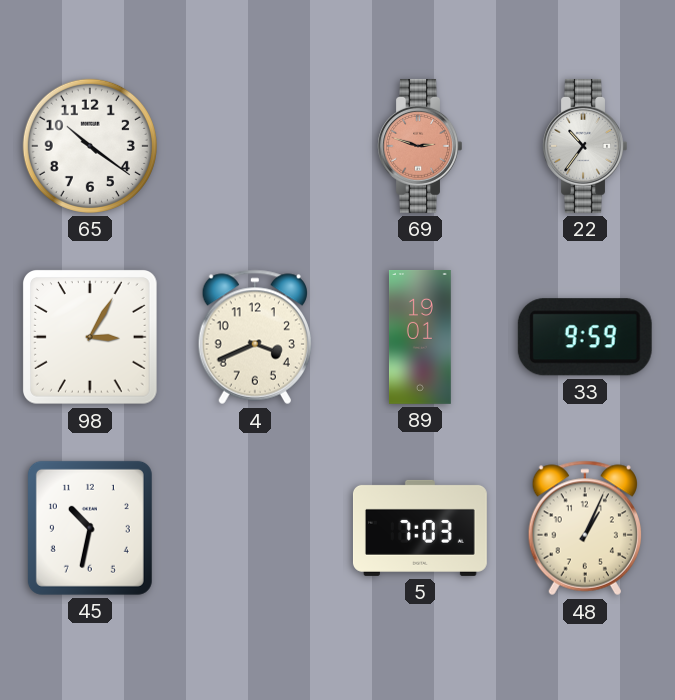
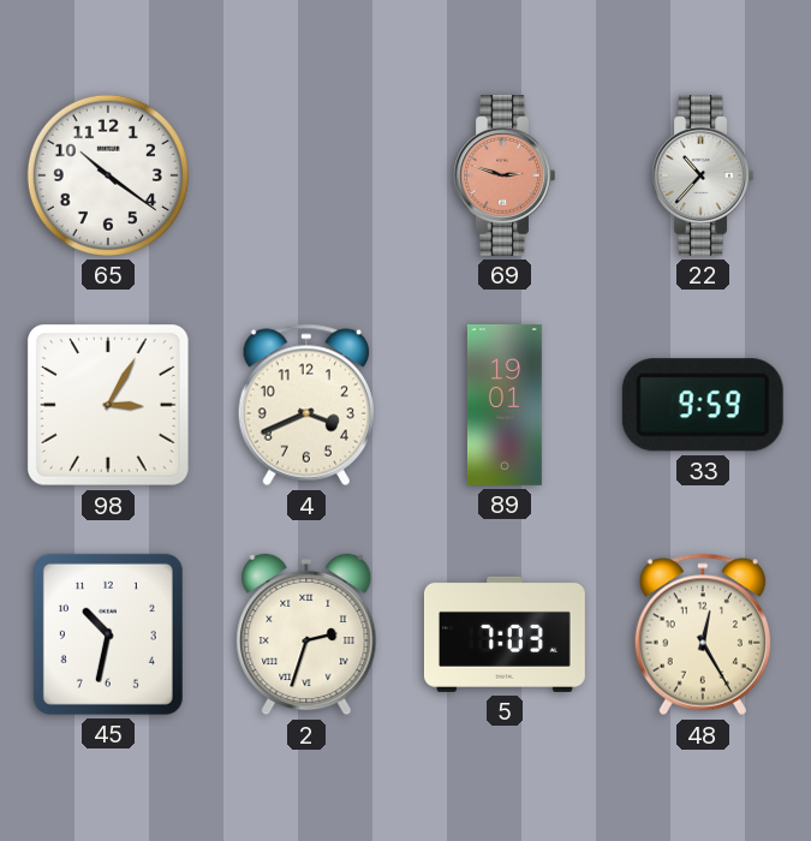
22: 10:36 -> 10:37
2: none -> 2:33
48: 1:04 -> 12:25
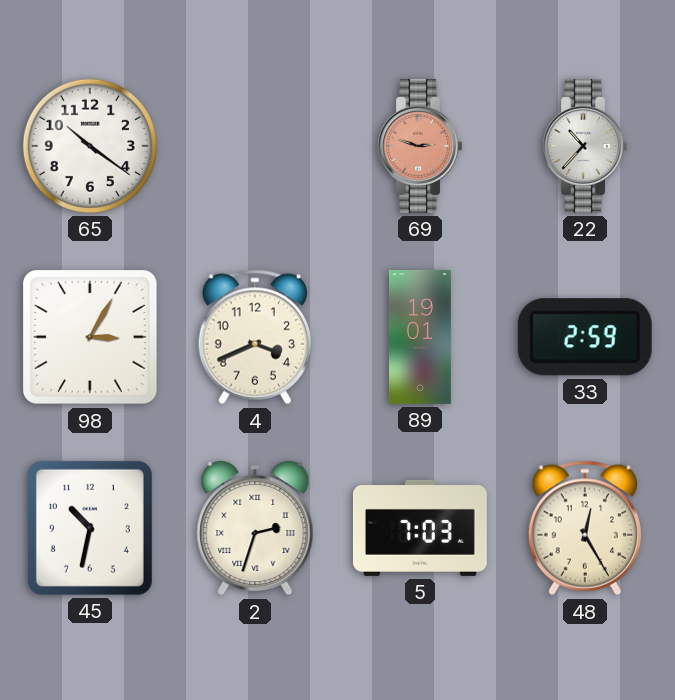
33: 9:59 -> 2:59
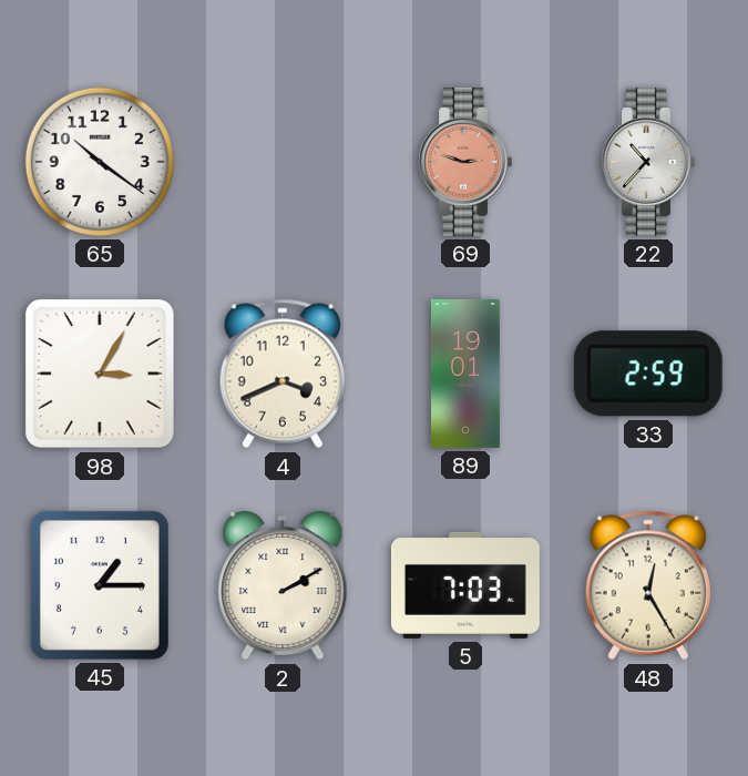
45: 10:32 -> 1:15
2: 2:33 -> 2:10
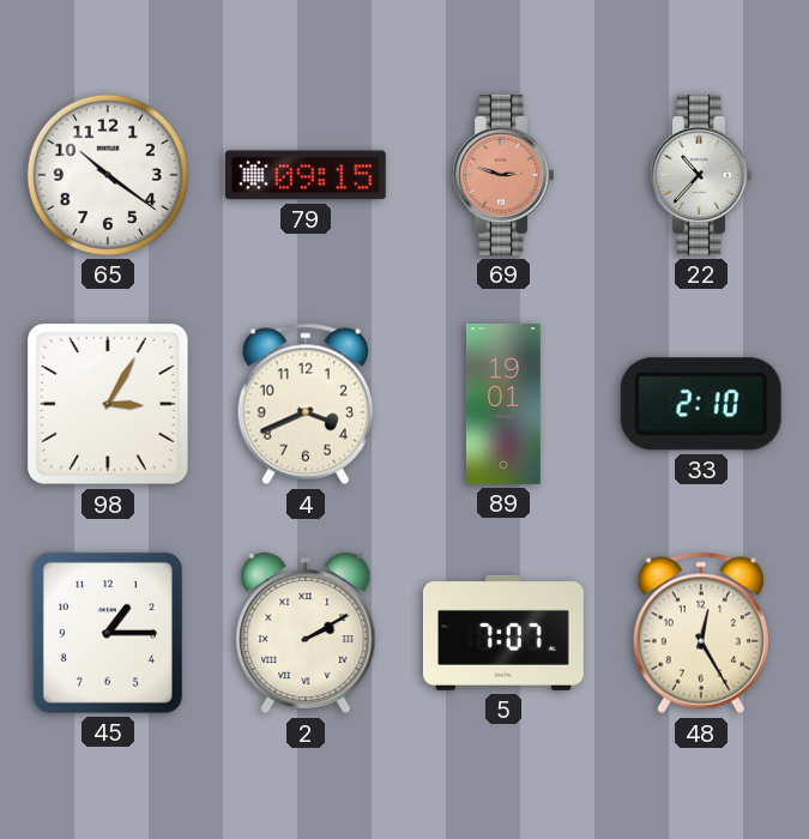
79: none -> 09:15
33: 2:59 -> 2:10
5: 7:03 -> 7:07
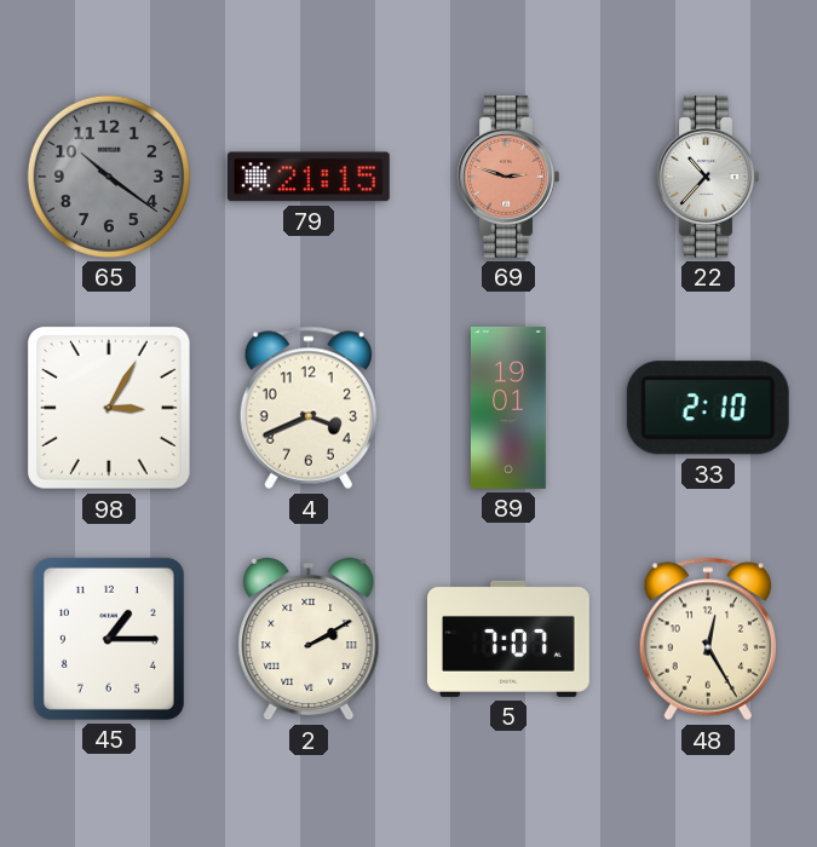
65 dial: white -> grey
79: 09:15 -> 21:15
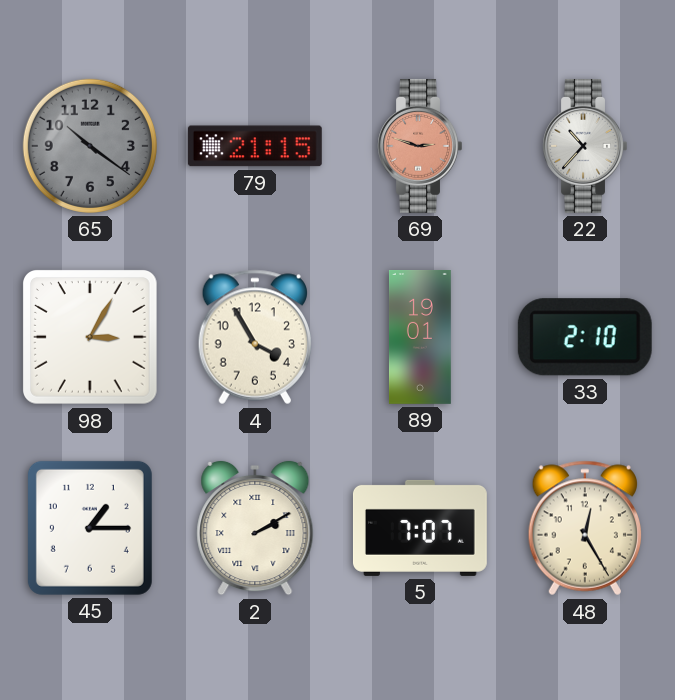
4: 3:41 -> 3:55
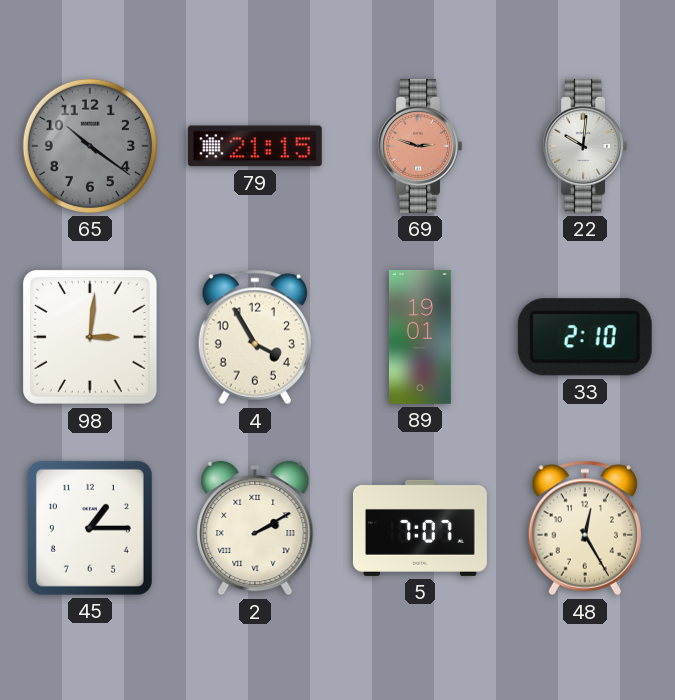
22: 10:37 -> 10:01
98: 3:05 -> 3:01
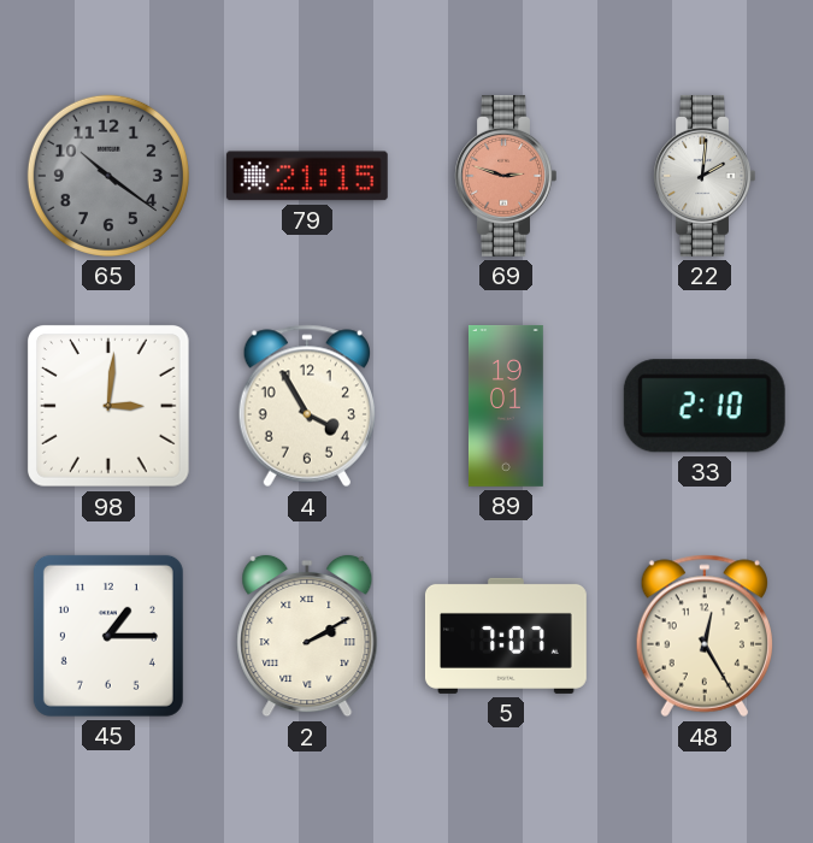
22: 10:01 -> 2:01
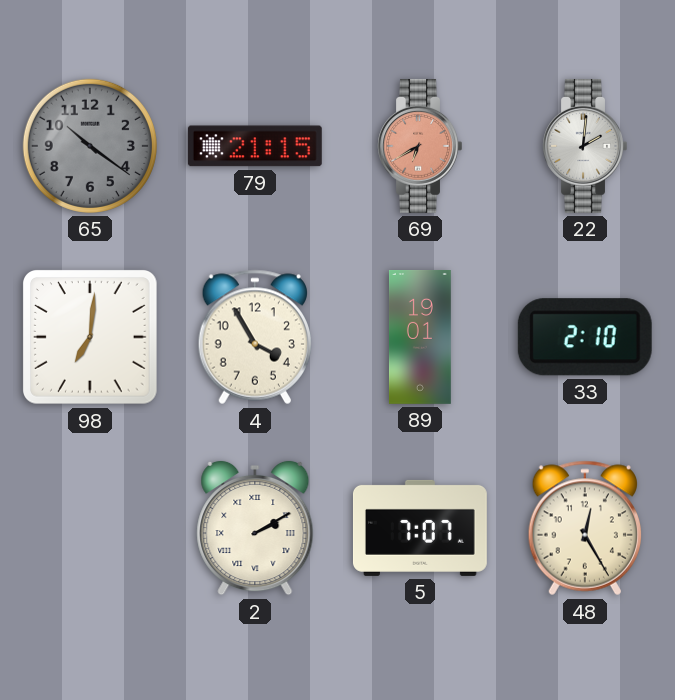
69: 2:48 -> 6:40
98: 3:01 -> 7:01
45: 1:15 -> none
